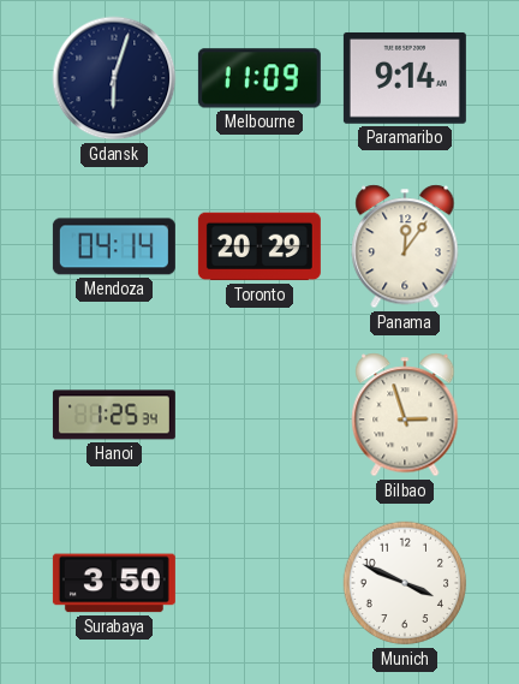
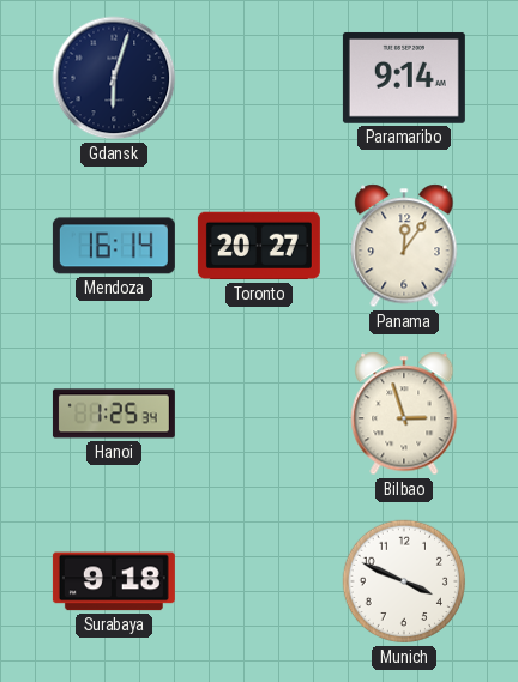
Melbourne: 11:09 -> none
Mendoza: 04:14 -> 16:14
Toronto: 20:29 -> 20:27
Surabaya: 3:50 -> 9:18
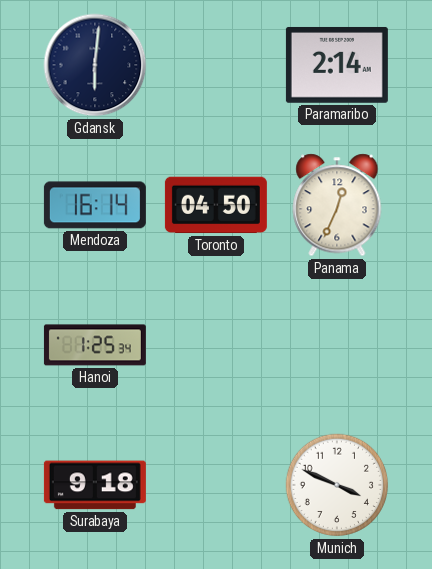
Gdansk: 6:03 -> 6:01
Paramaribo: 9:14 -> 2:14
Toronto: 20:27 -> 04:50
Panama: 12:06 -> 12:34
Bilbao: 2:57 -> none
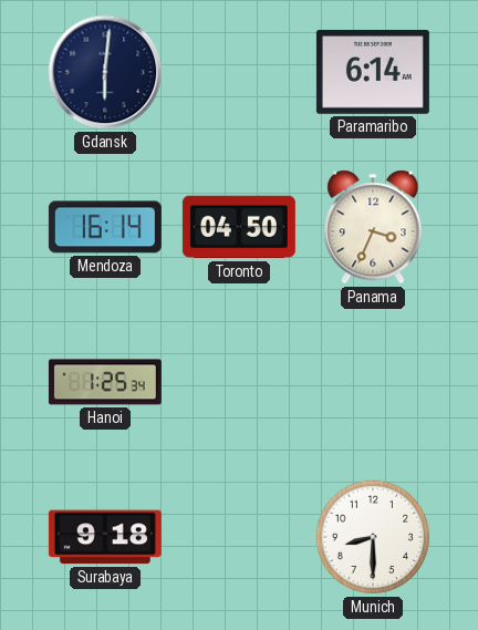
Paramaribo: 2:14 -> 6:14
Panama: 12:34 -> 3:34
Munich: 3:49 -> 8:30
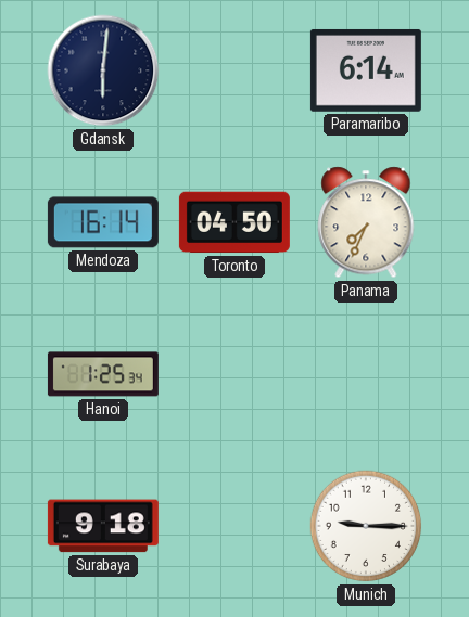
Panama: 3:34 -> 7:34
Munich: 8:30 -> 9:15
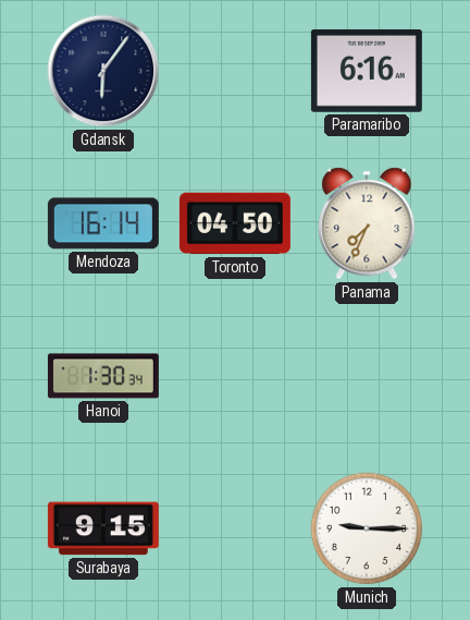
Gdansk: 6:01 -> 6:06
Paramaribo: 6:14 -> 6:16
Hanoi: 1:25 -> 1:30
Surabaya: 9:18 -> 9:15
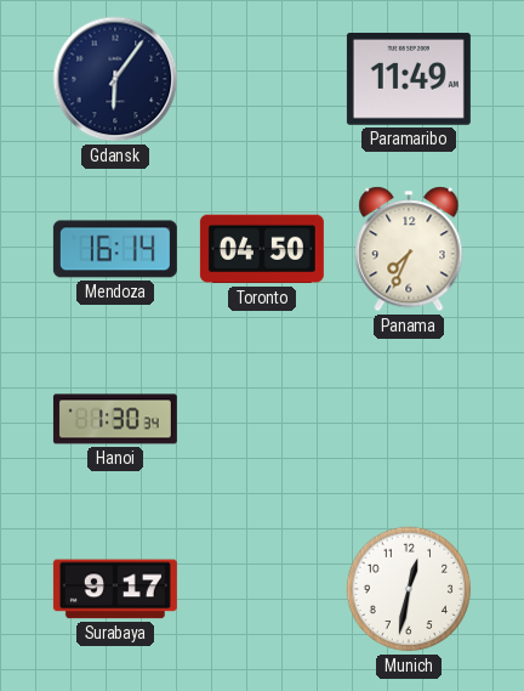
Paramaribo: 6:16 -> 11:49
Surabaya: 9:15 -> 9:17
Munich: 9:15 -> 12:32
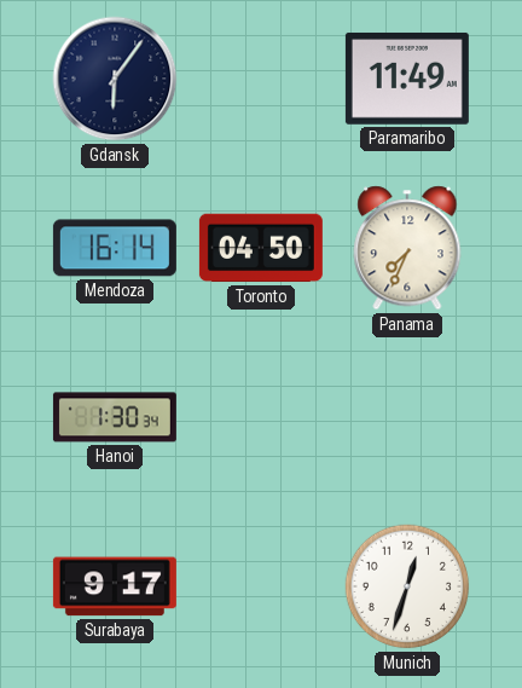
Munich: 12:32 -> 12:33
